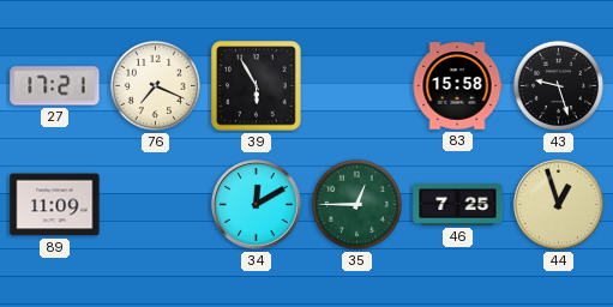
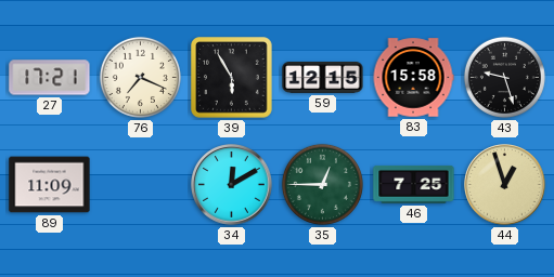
59: none -> 12:15
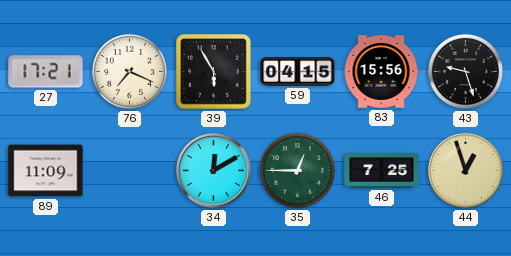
59: 12:15 -> 04:15
83: 15:58 -> 15:56
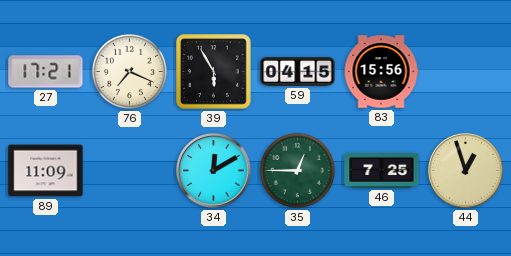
43: 9:27 -> none
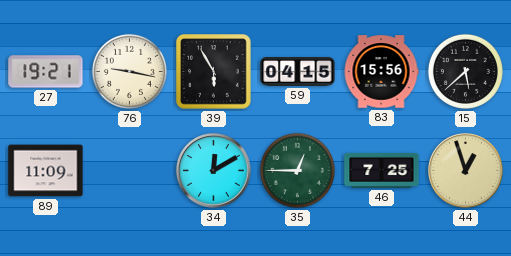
27: 17:21 -> 19:21
76: 7:19 -> 9:17
15: none -> 5:38
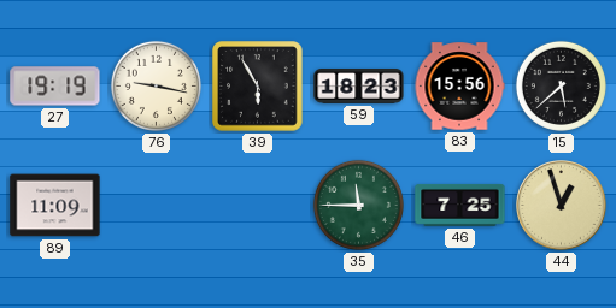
27: 19:21 -> 19:19
59: 04:15 -> 18:23
34: 12:10 -> none
35: 12:45 -> 11:45
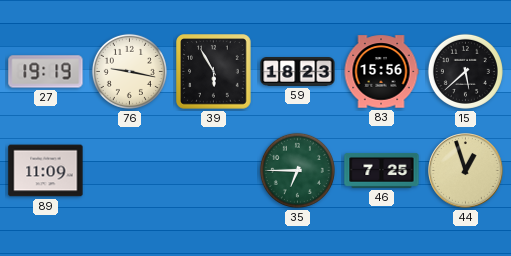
35: 11:45 -> 6:45
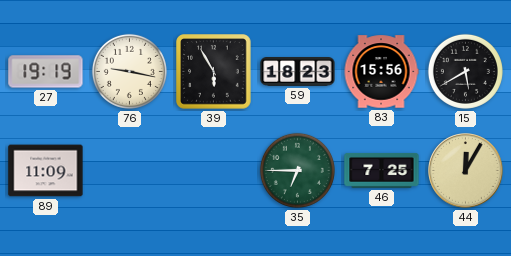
15: 5:38 -> 5:40
44: 12:57 -> 12:05
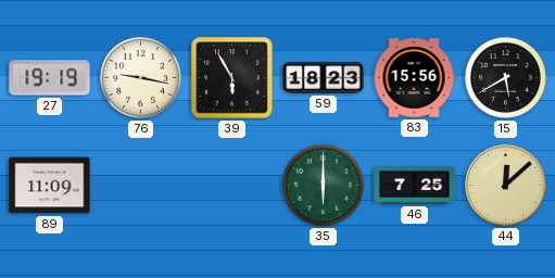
35: 6:45 -> 6:00
44: 12:05 -> 12:08
